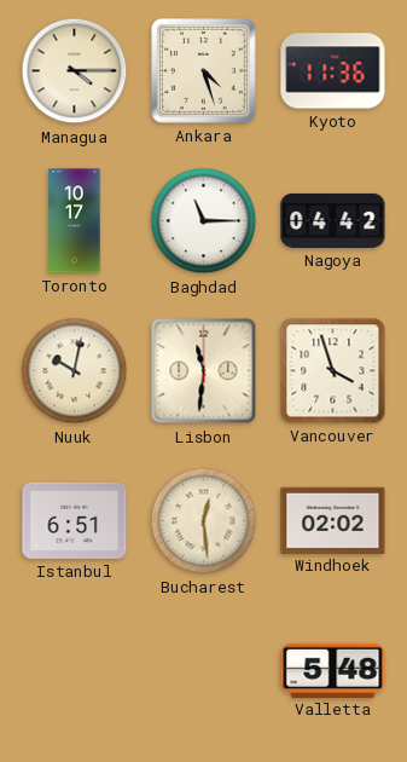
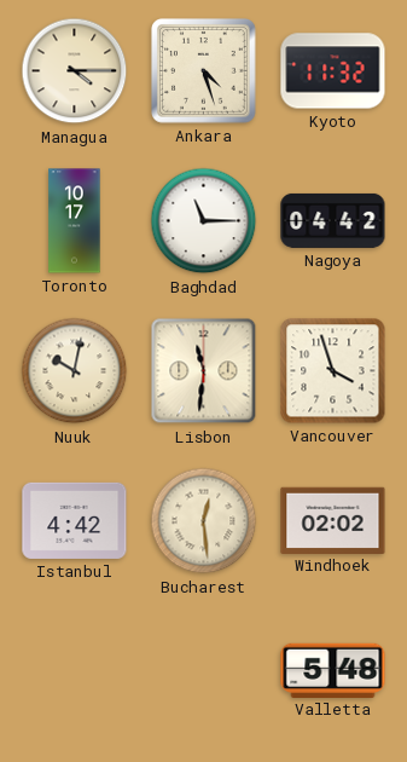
Kyoto: 11:36 -> 11:32
Istanbul: 6:51 -> 4:42
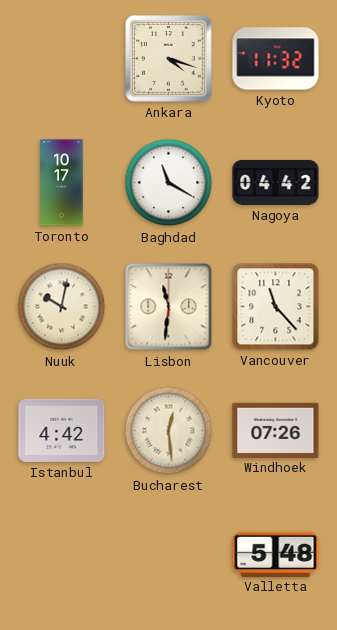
Managua: 4:15 -> none
Ankara: 4:27 -> 4:18
Baghdad: 11:15 -> 11:20
Vancouver: 3:57 -> 11:23
Windhoek: 02:02 -> 07:26
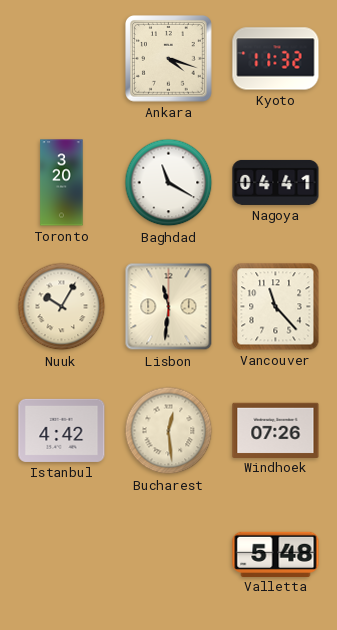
Toronto: 10:17 -> 3:20
Nagoya: 04:42 -> 04:41
Nuuk: 10:02 -> 10:05
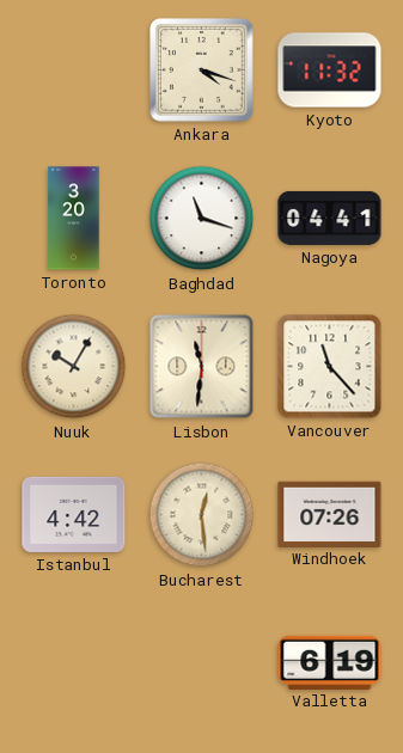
Baghdad: 11:20 -> 11:18
Valletta: 5:48 -> 6:19
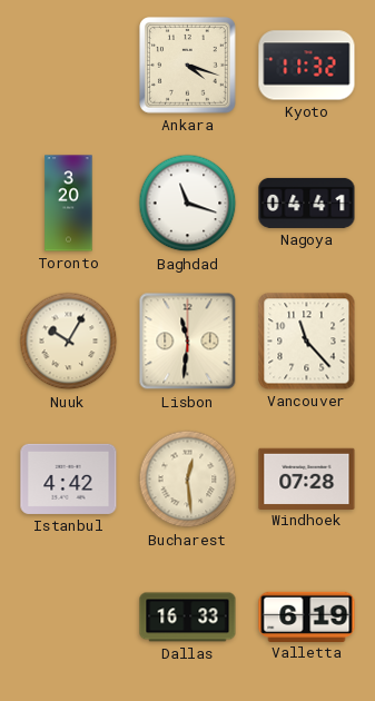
Windhoek: 07:26 -> 07:28
Dallas: none -> 16:33
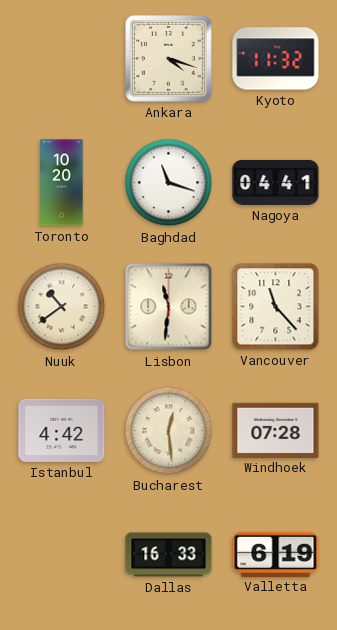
Toronto: 3:20 -> 10:20
Nuuk: 10:05 -> 10:39
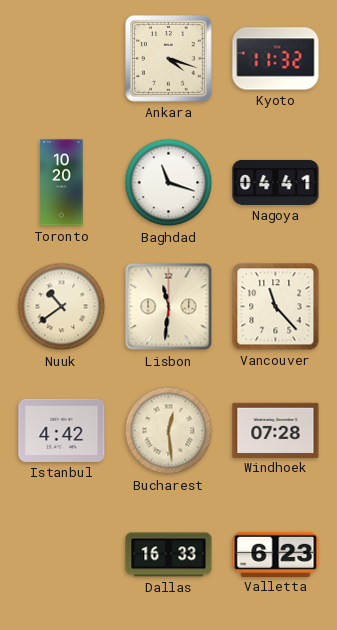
Valletta: 6:19 -> 6:23
